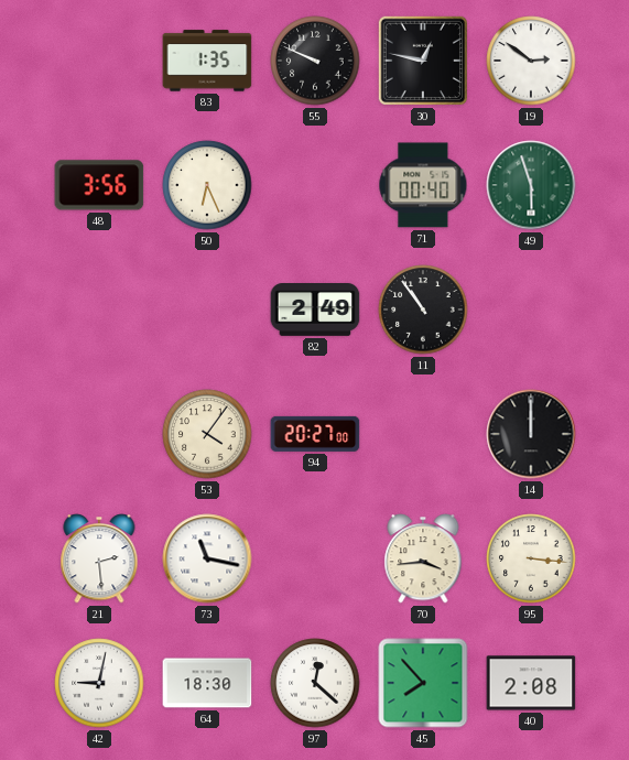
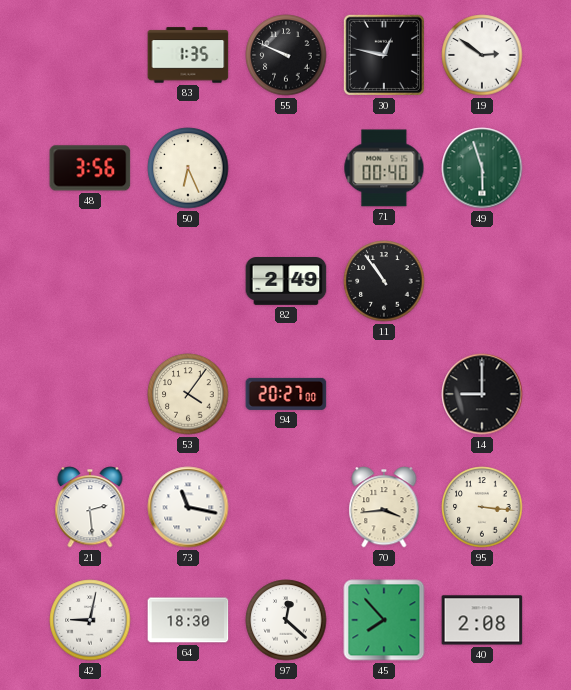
14: 12:00 -> 9:00
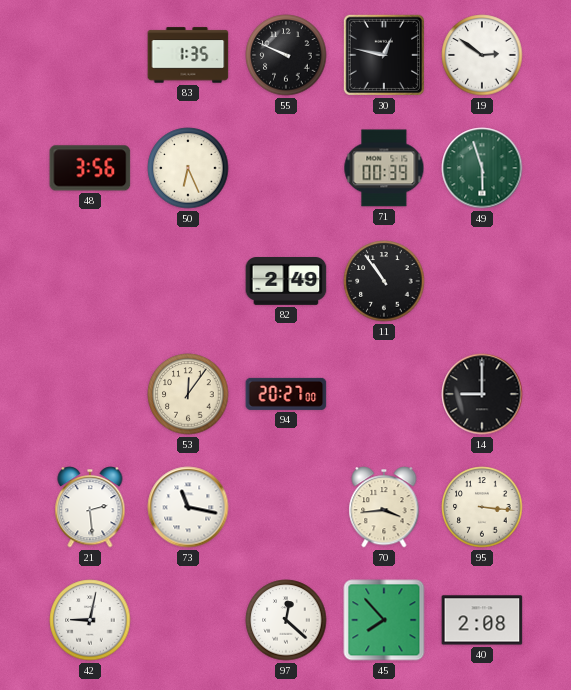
71: 00:40 -> 00:39
53: 4:06 -> 12:06
64: 18:30 -> none
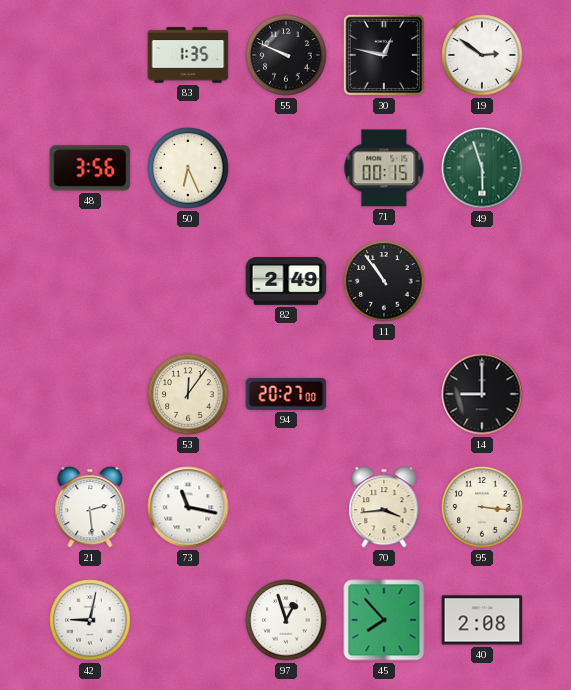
71: 00:39 -> 00:15
97: 12:22 -> 12:57
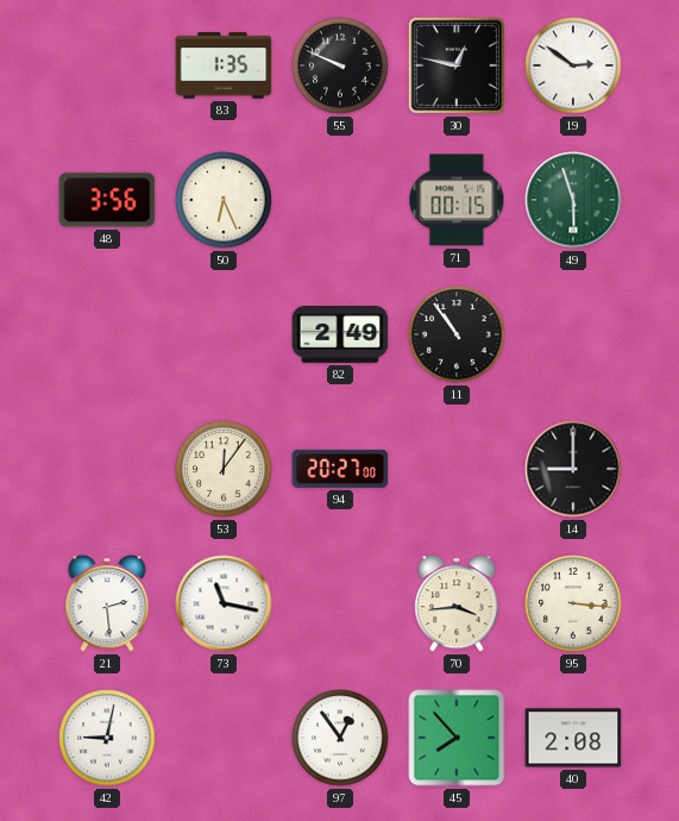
97: 12:57 -> 12:54
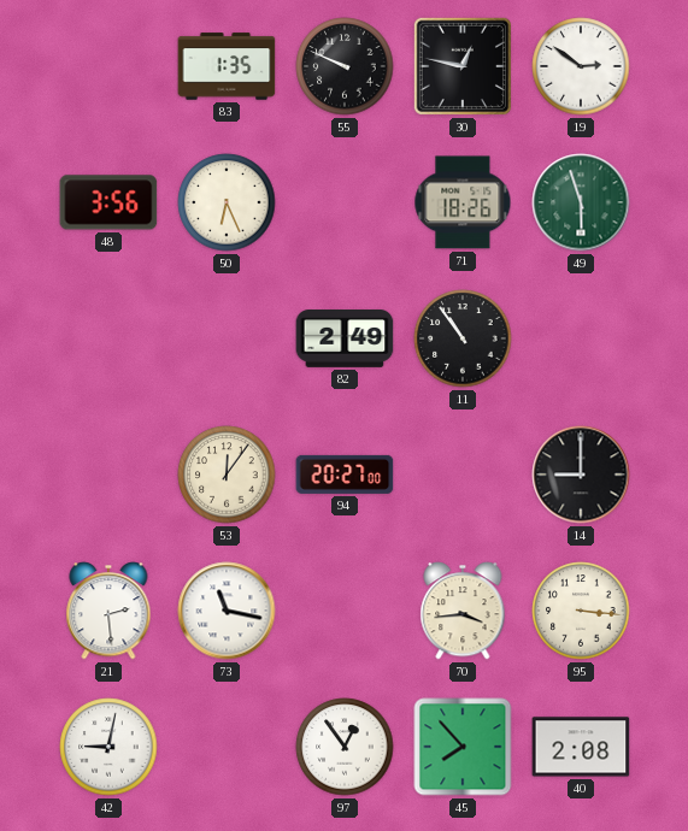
71: 00:15 -> 18:26
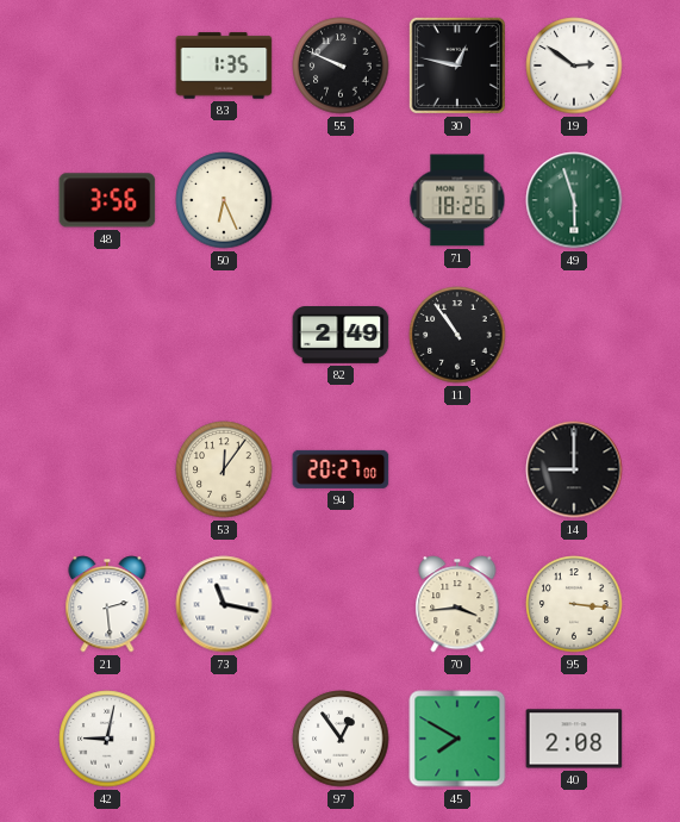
45: 7:53 -> 7:50
